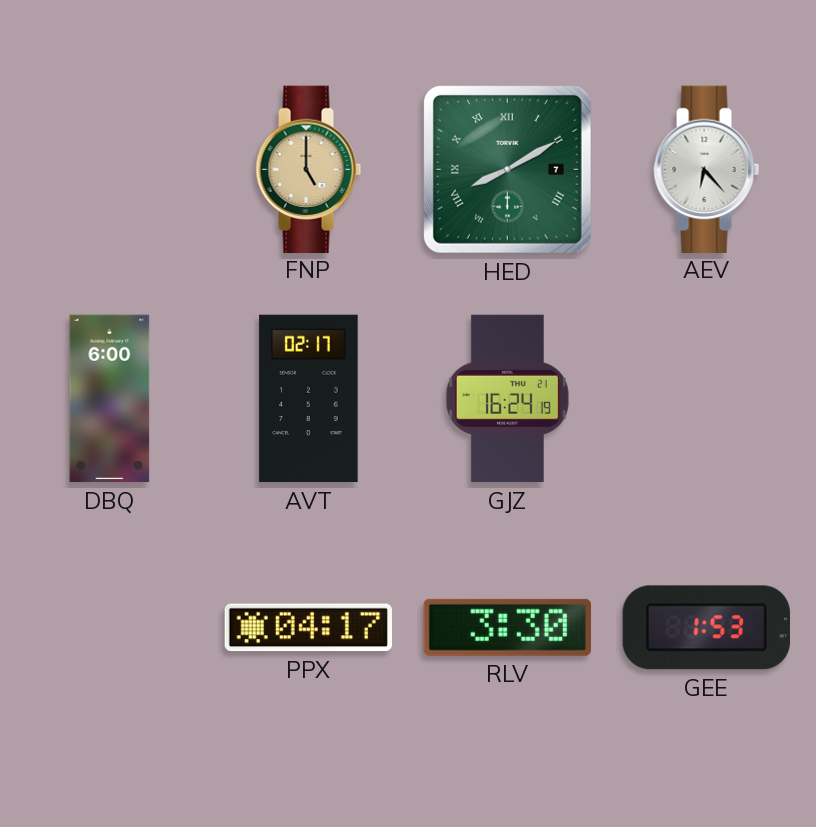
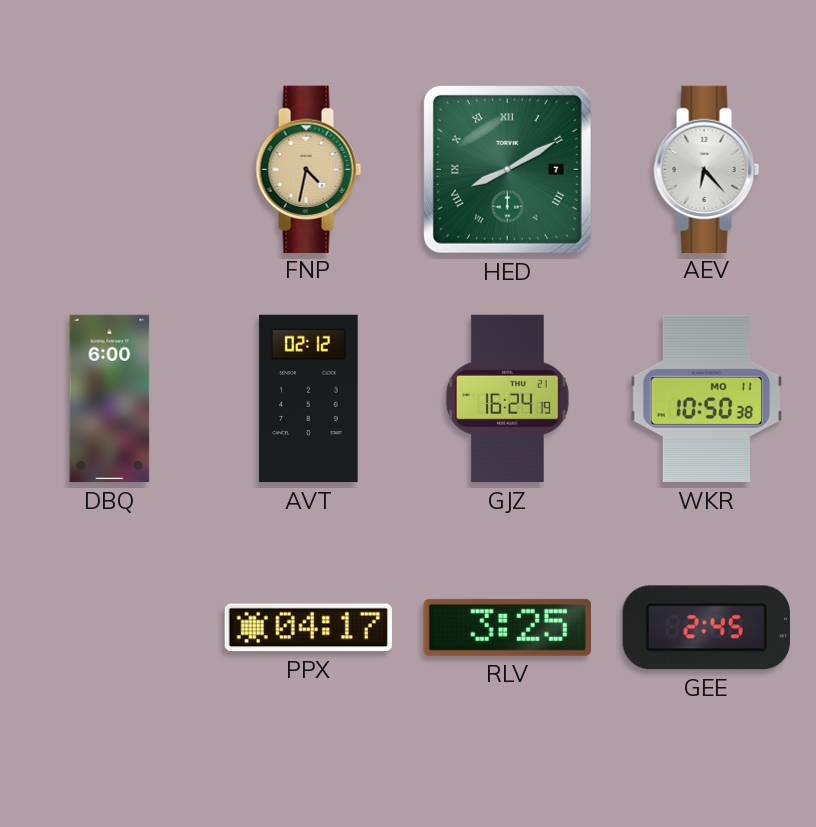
FNP: 5:00 -> 4:32
AVT: 02:17 -> 02:12
WKR: none -> 10:50
RLV: 3:30 -> 3:25
GEE: 1:53 -> 2:45
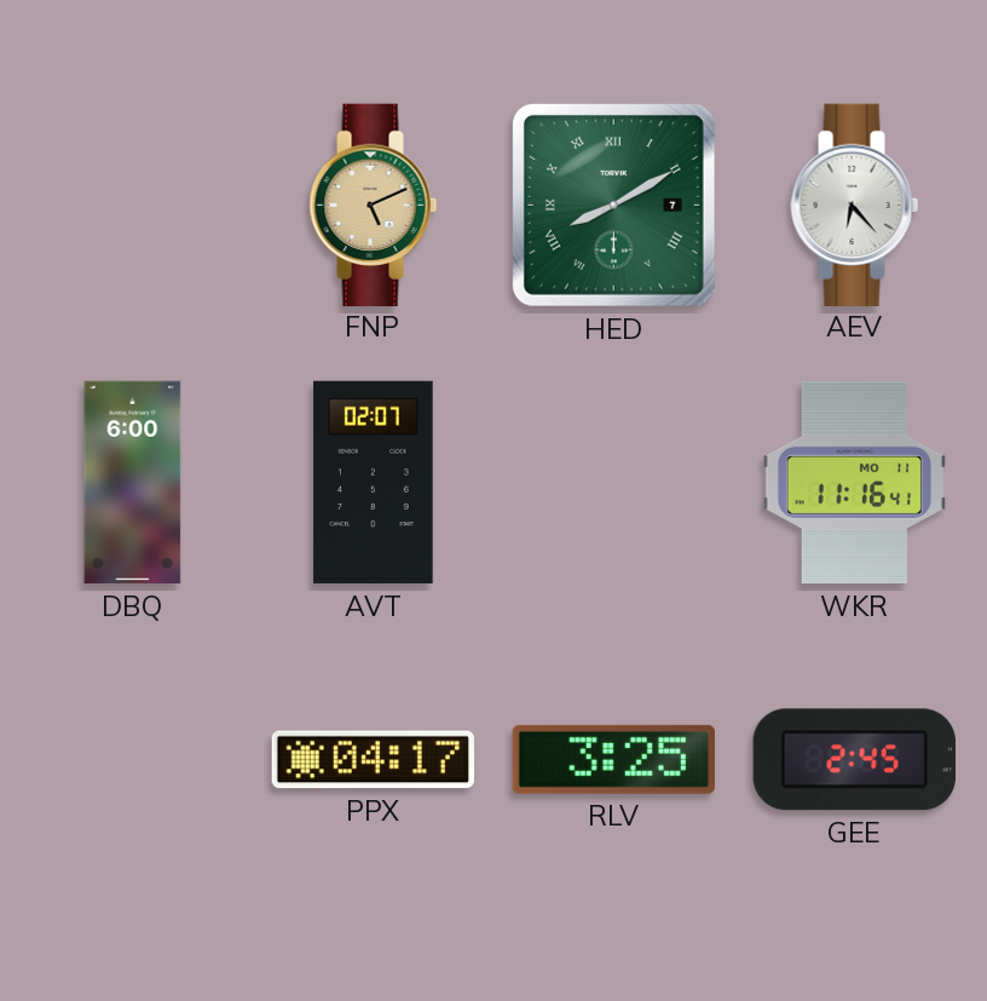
FNP: 4:32 -> 5:11
AVT: 02:12 -> 02:07
GJZ: 16:24 -> none
WKR: 10:50 -> 11:16
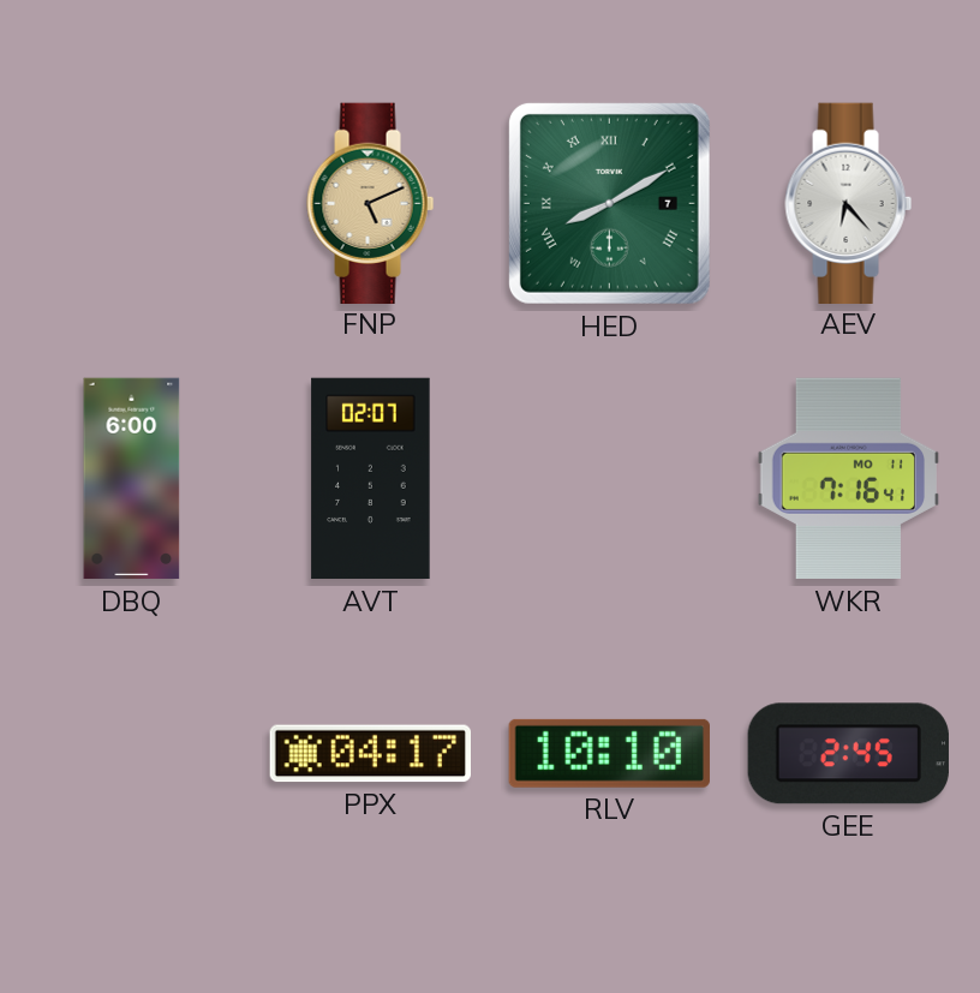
WKR: 11:16 -> 7:16
RLV: 3:25 -> 10:10
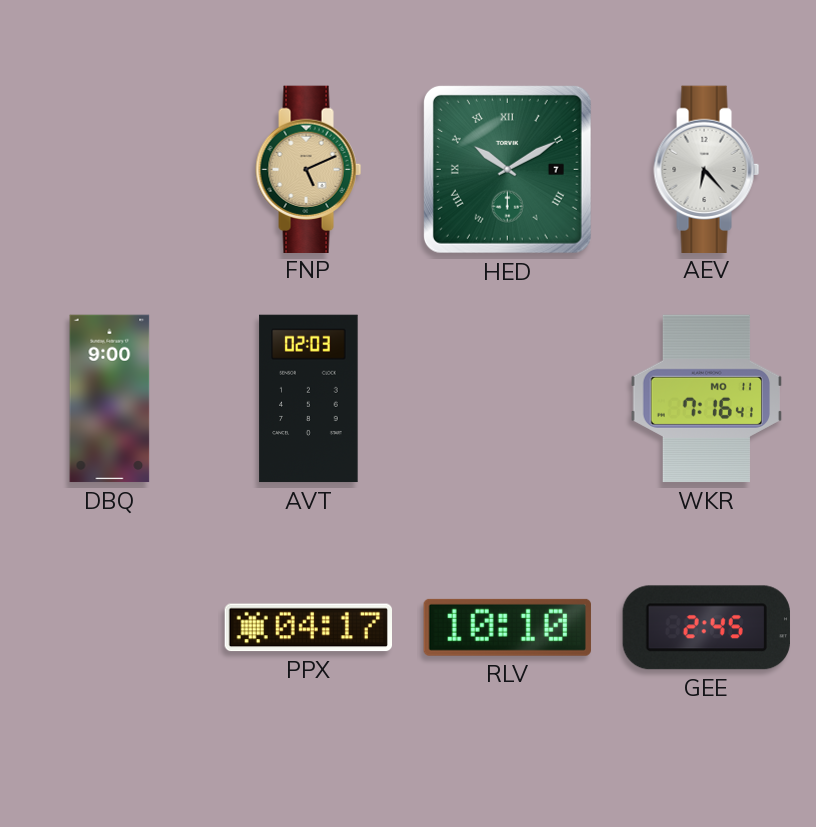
HED: 8:10 -> 10:10
DBQ: 6:00 -> 9:00
AVT: 02:07 -> 02:03
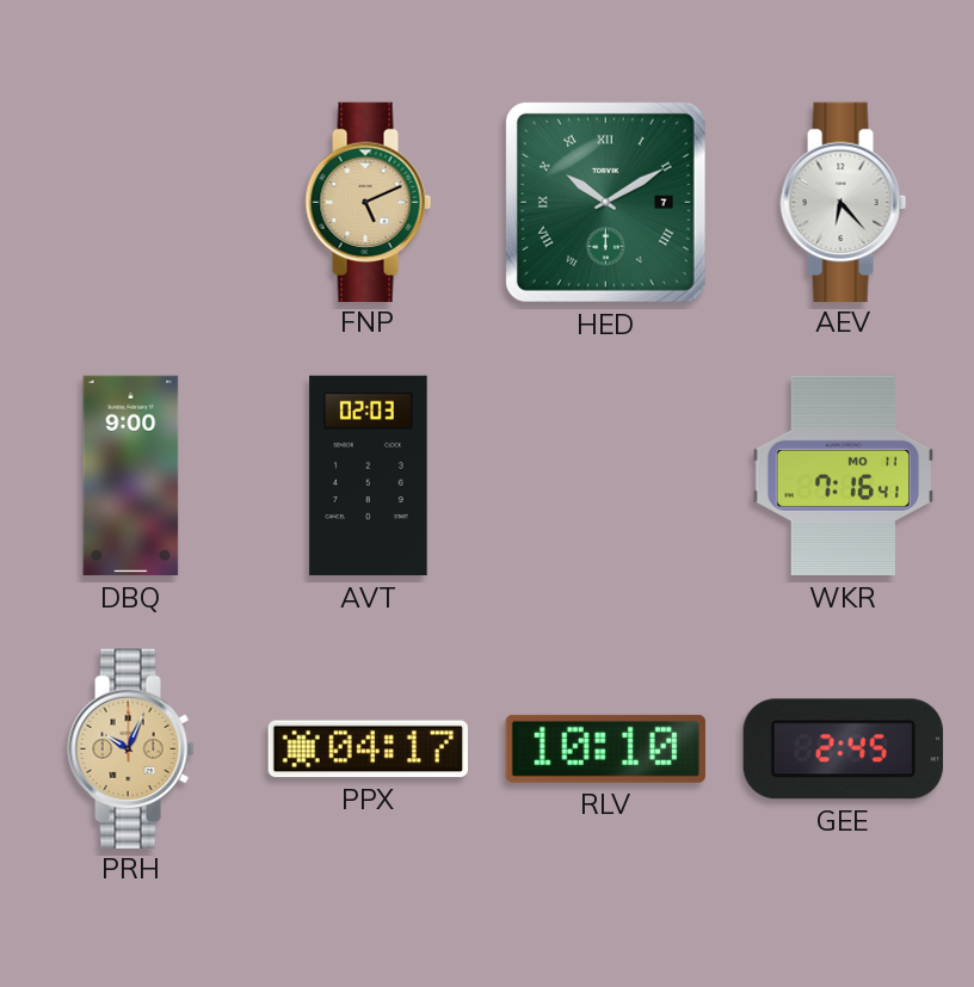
PRH: none -> 10:04
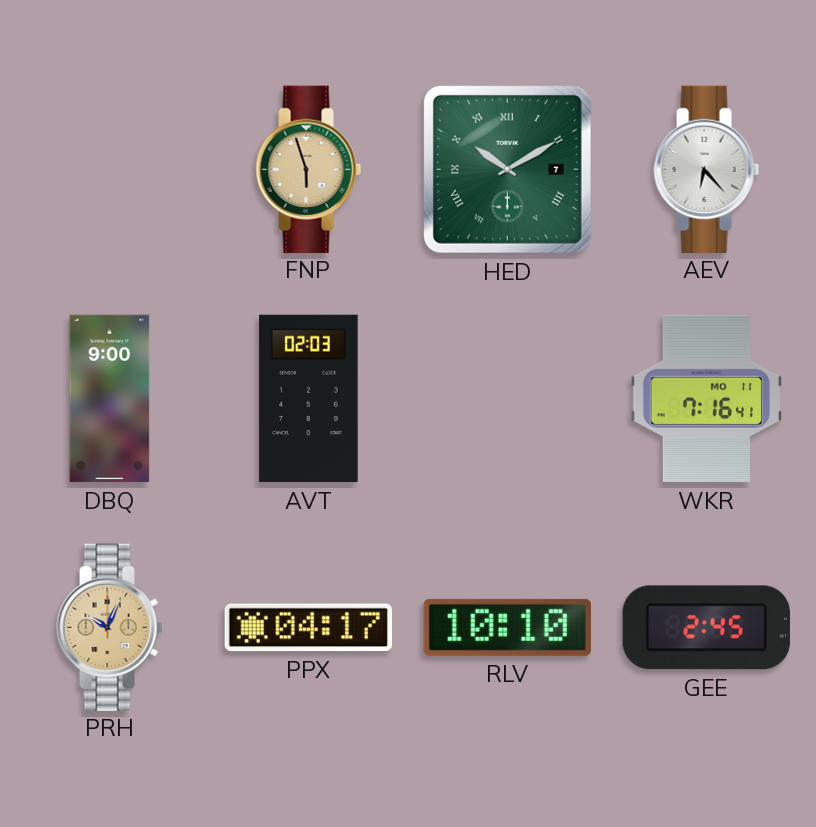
FNP: 5:11 -> 5:57
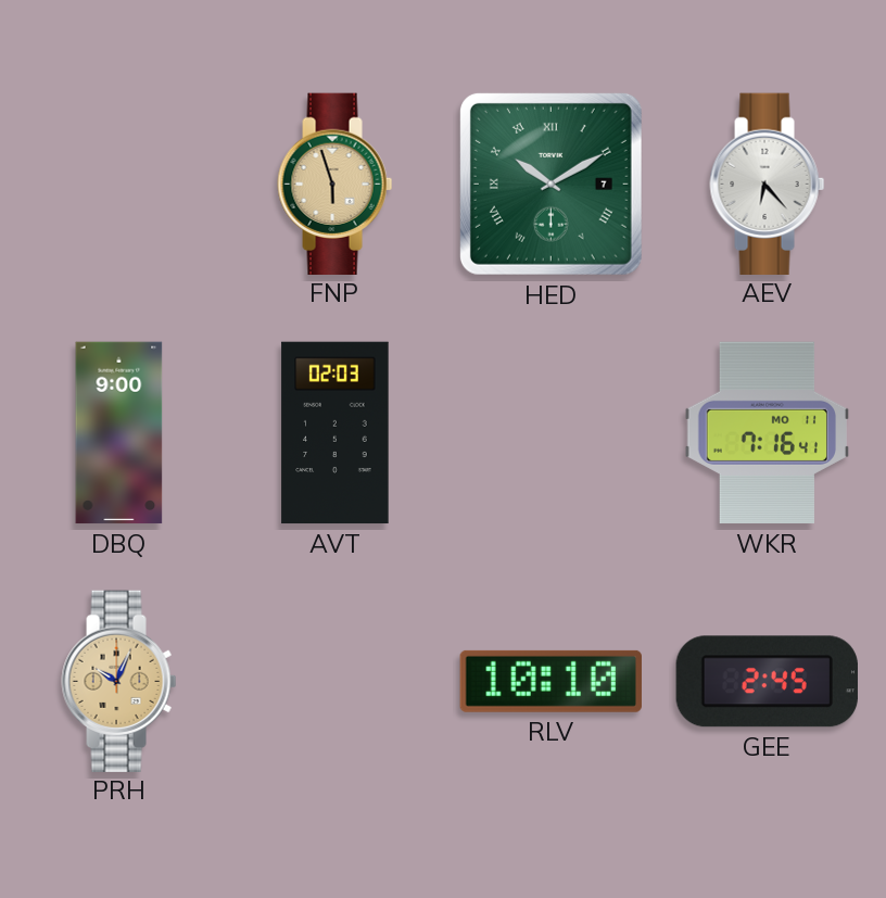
PPX: 04:17 -> none
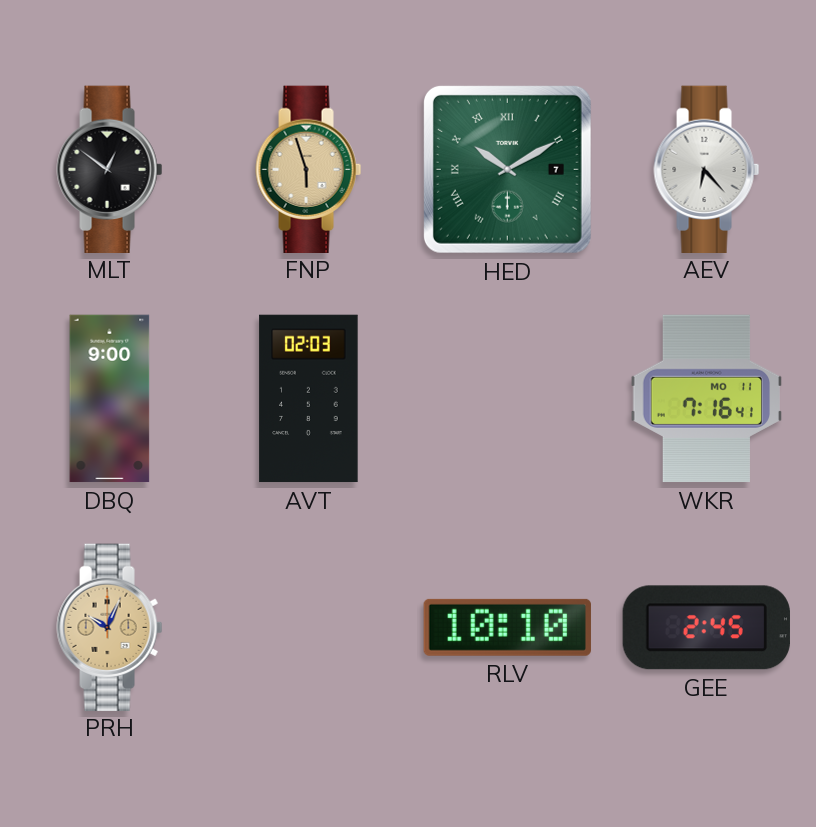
MLT: none -> 12:51
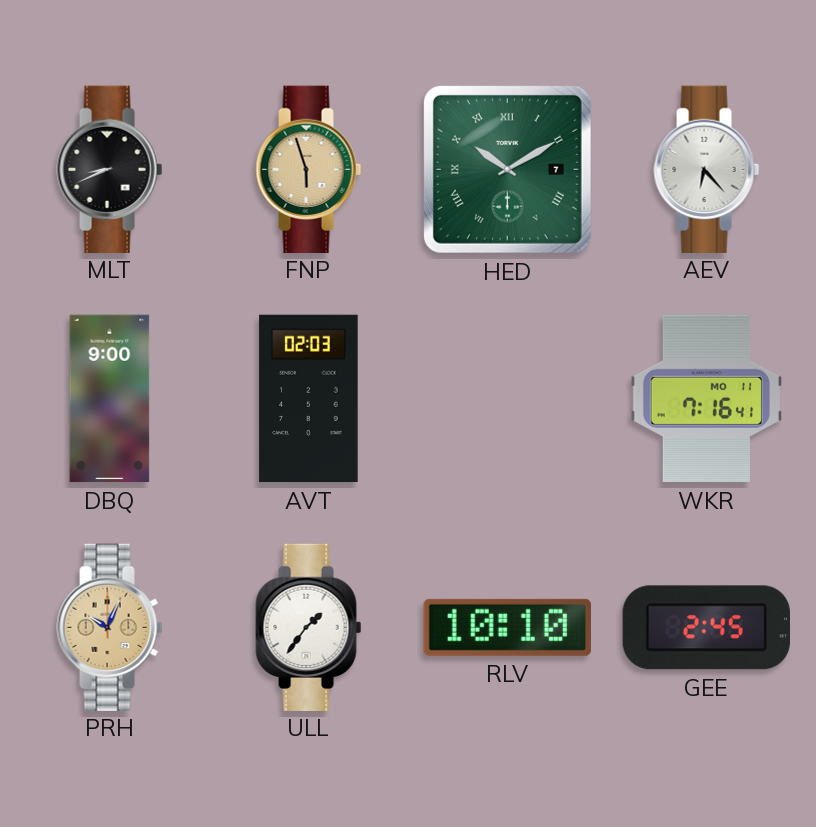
MLT: 12:51 -> 8:41
ULL: none -> 1:36
